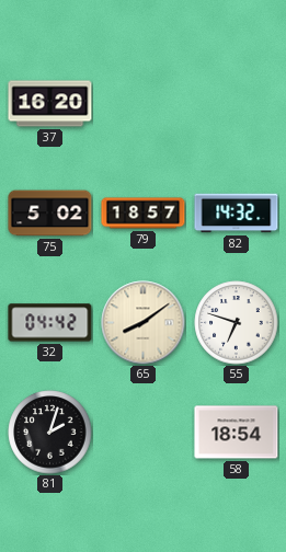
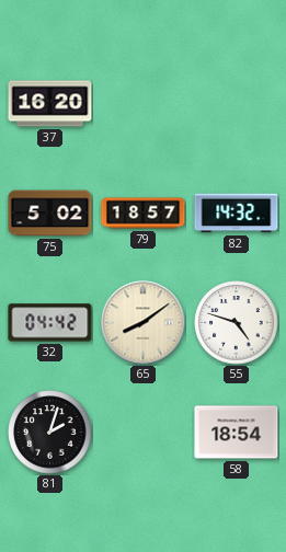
55: 6:48 -> 4:48
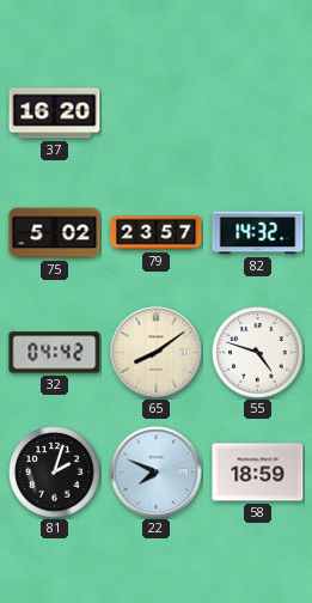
79: 18:57 -> 23:57
22: none -> 7:49
58: 18:54 -> 18:59
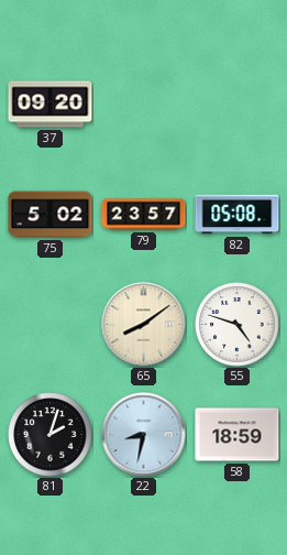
37: 16:20 -> 09:20
82: 14:32 -> 05:08
32: 04:42 -> none
22: 7:49 -> 8:32
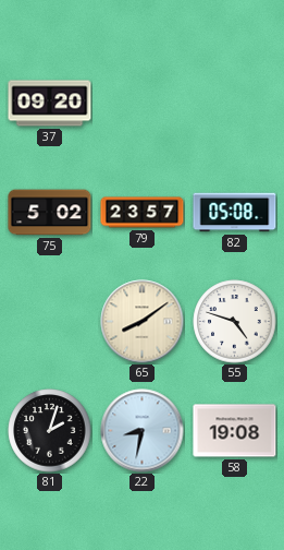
58: 18:59 -> 19:08
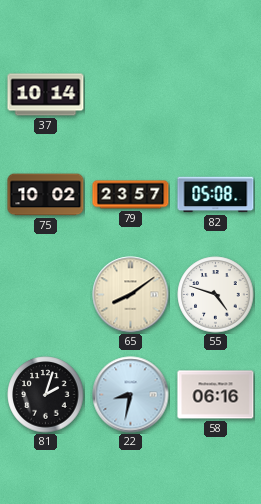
37: 09:20 -> 10:14
75: 5:02 -> 10:02
58: 19:08 -> 06:16
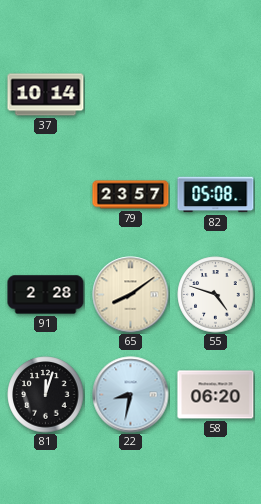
75: 10:02 -> none
91: none -> 2:28
81: 2:03 -> 12:03
58: 06:16 -> 06:20
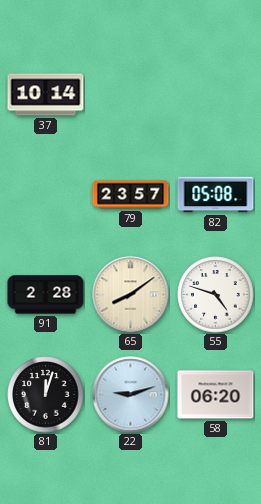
22: 8:32 -> 9:12
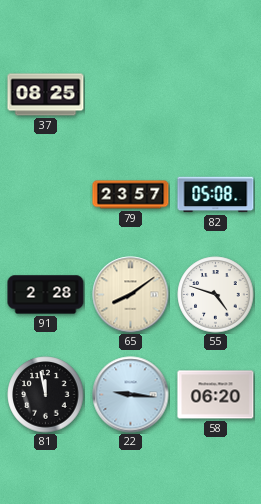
37: 10:14 -> 08:25
81: 12:03 -> 11:58
22: 9:12 -> 9:16
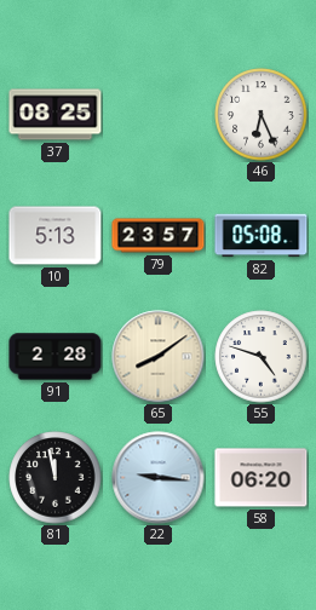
46: none -> 6:26
10: none -> 5:13
